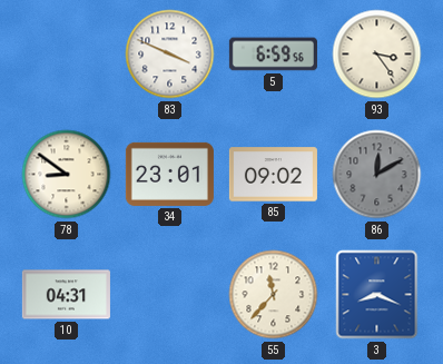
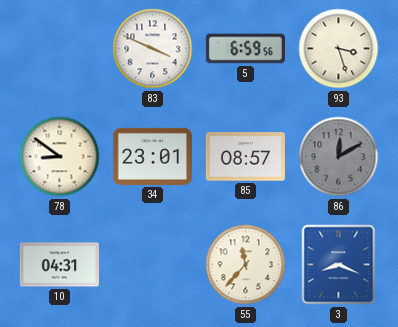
93: 3:24 -> 3:27
85: 09:02 -> 08:57
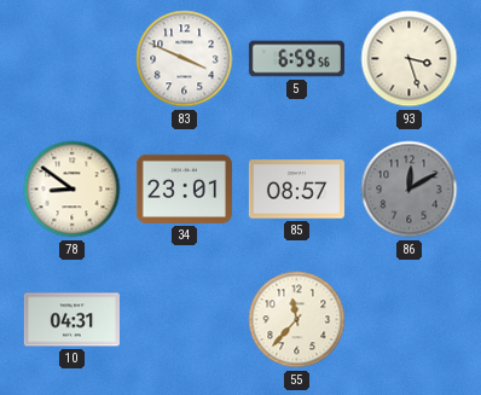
3: 8:19 -> none
